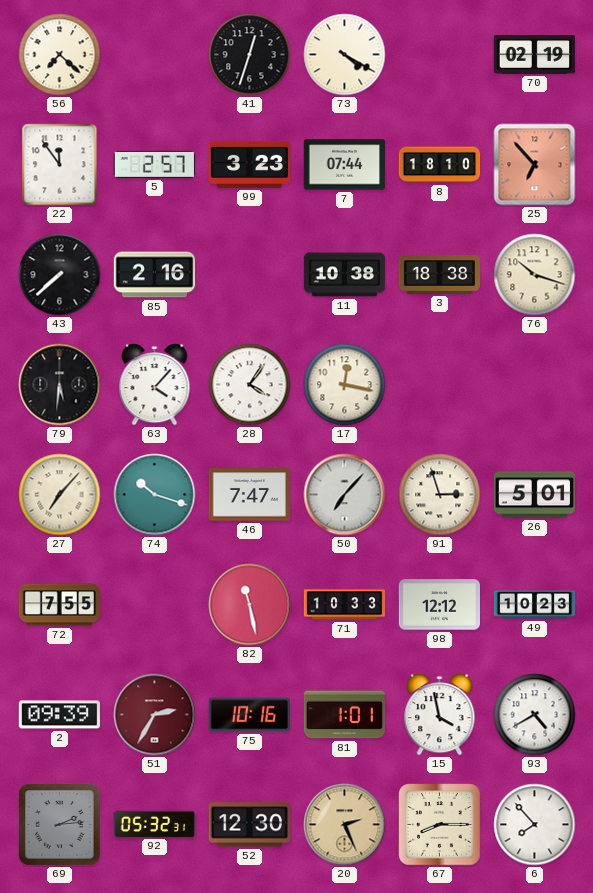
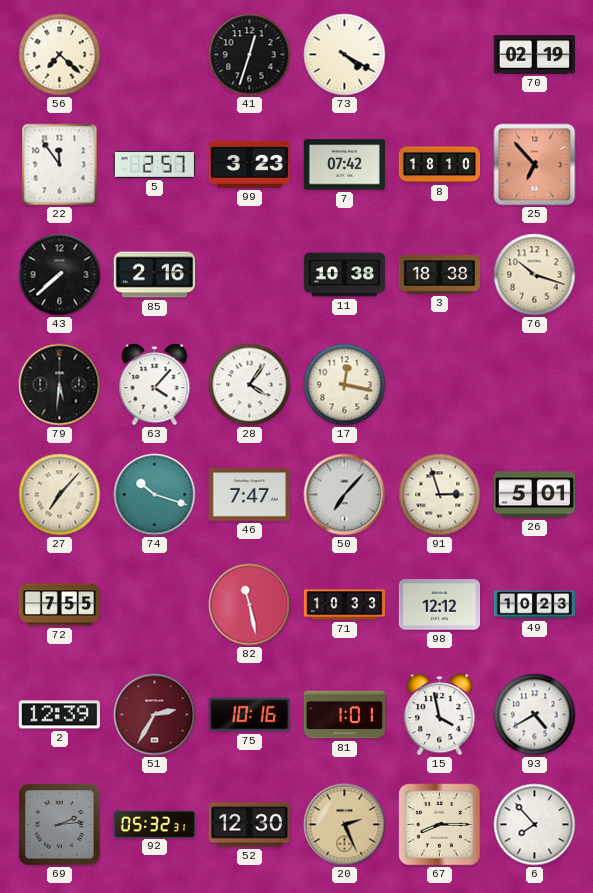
7: 07:44 -> 07:42
2: 09:39 -> 12:39
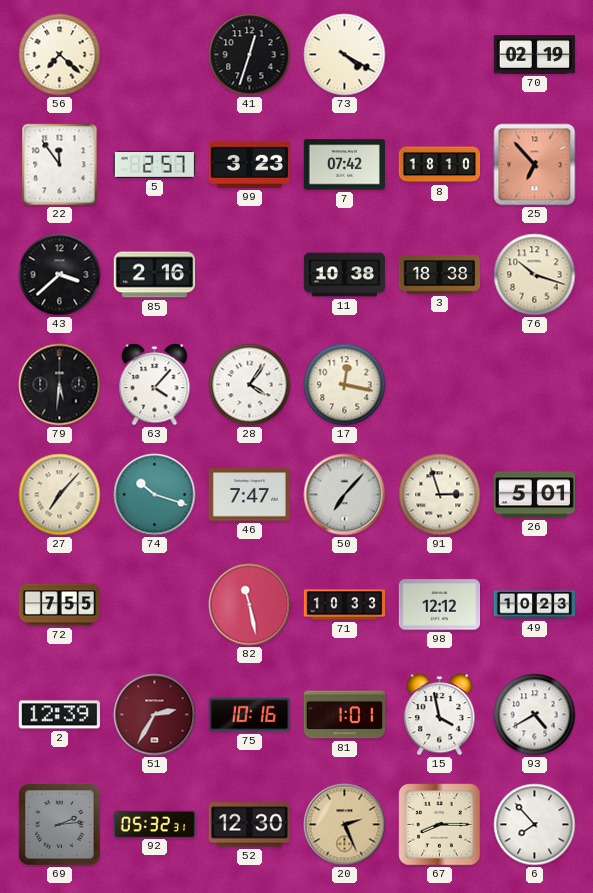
43: 7:38 -> 3:38
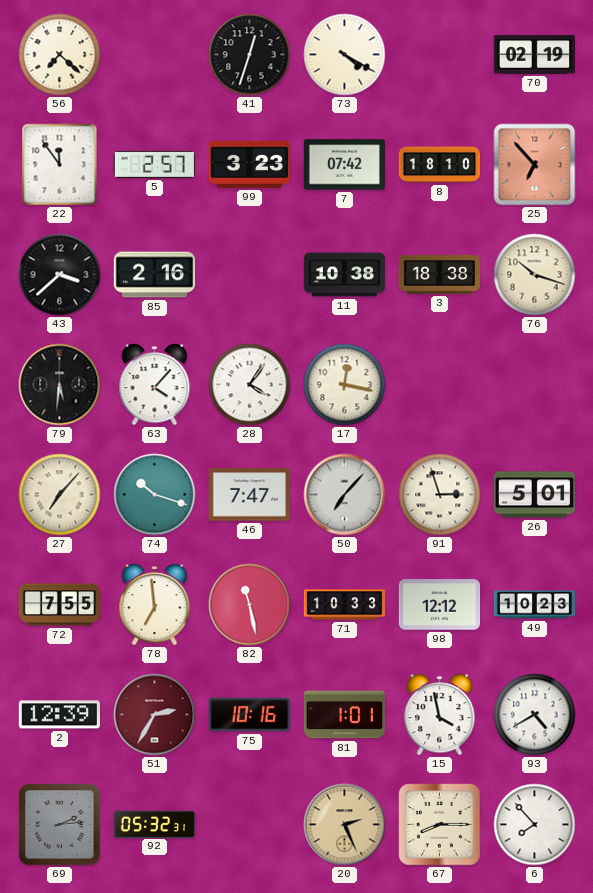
78: none -> 6:59
52: 12:30 -> none
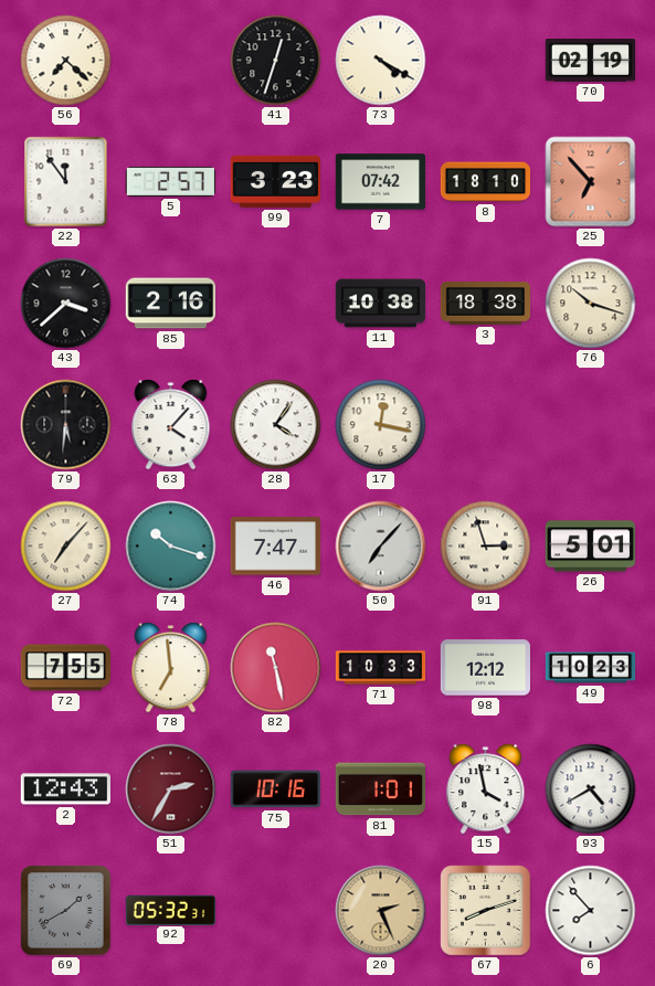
2: 12:39 -> 12:43
69: 2:14 -> 1:40
67: 8:15 -> 8:12
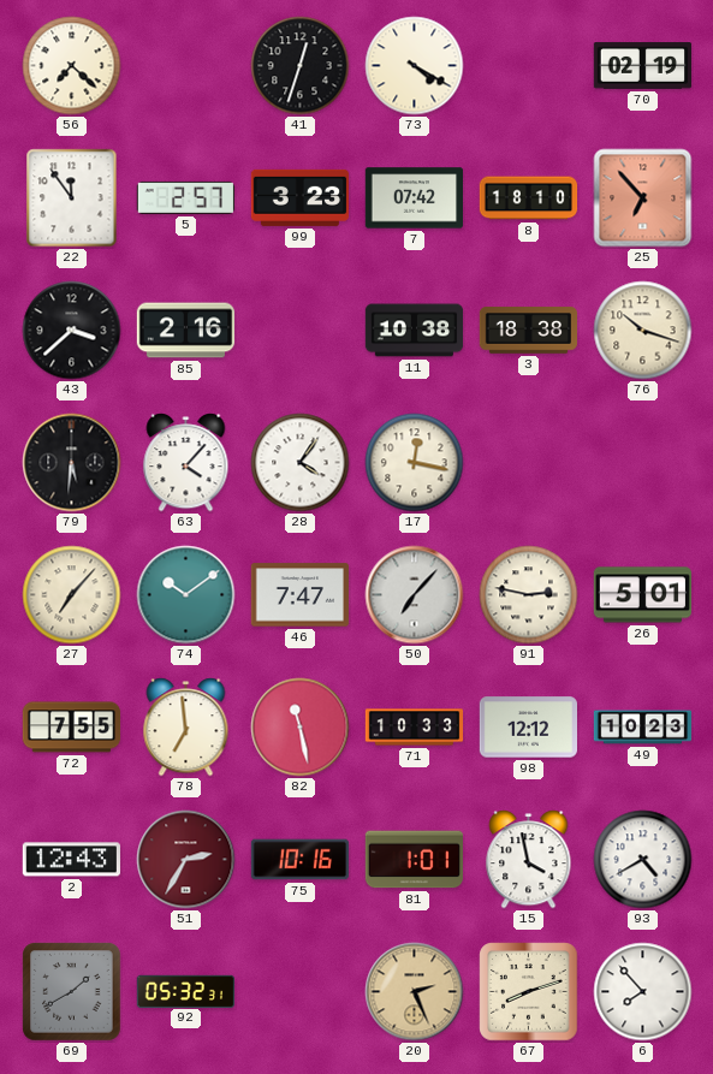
74: 10:18 -> 10:09
91: 2:57 -> 2:47
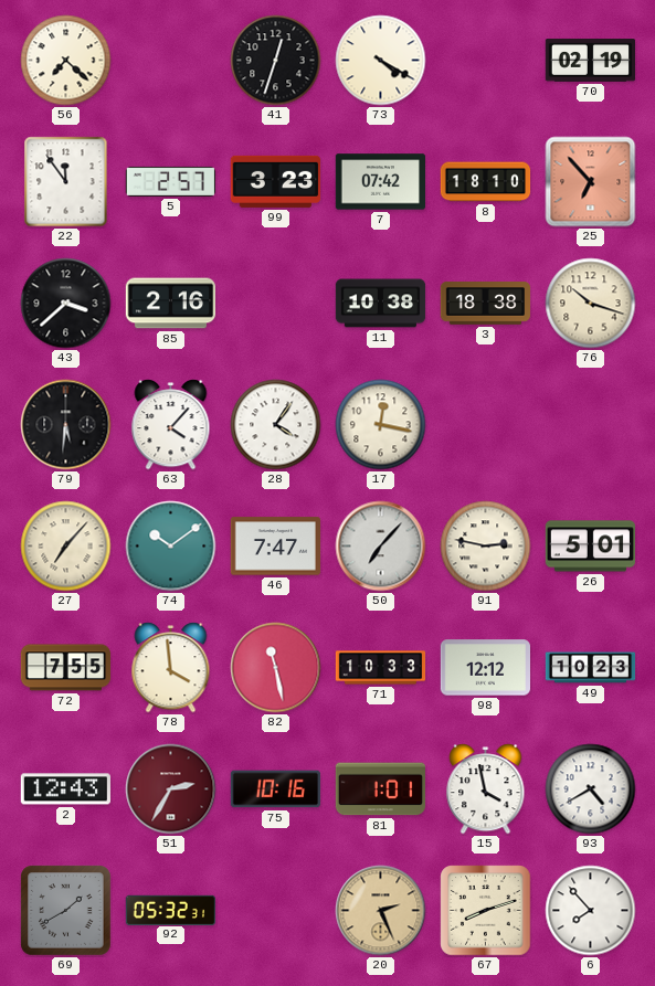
78: 6:59 -> 3:59
